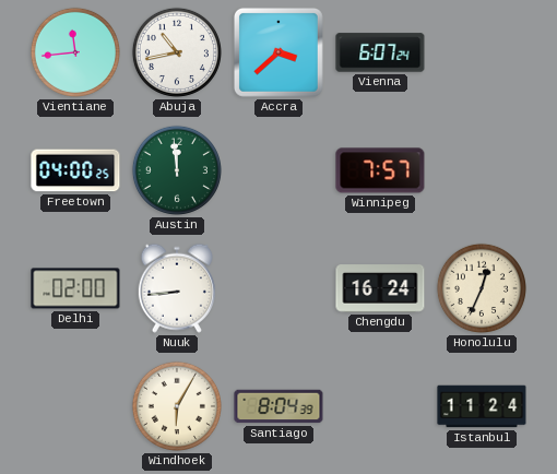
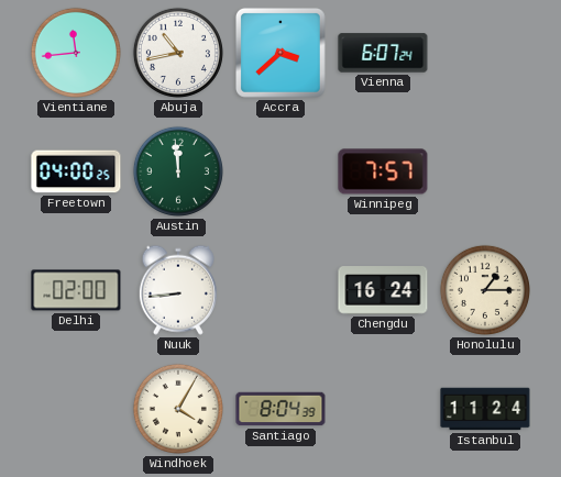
Honolulu: 12:34 -> 1:15
Windhoek: 6:05 -> 4:05
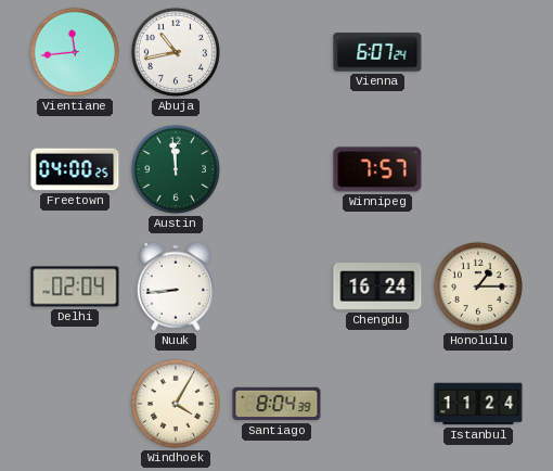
Accra: 3:38 -> none
Delhi: 02:00 -> 02:04
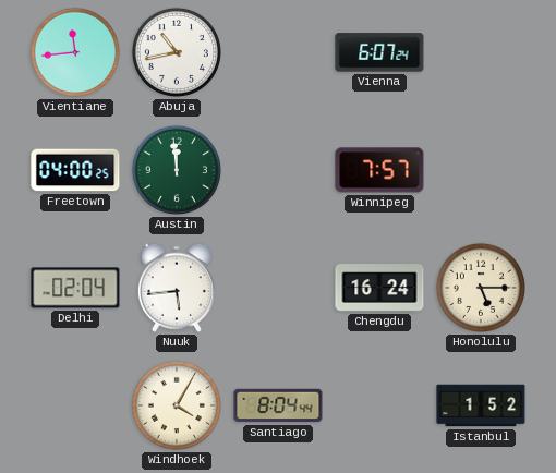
Nuuk: 8:44 -> 5:44
Honolulu: 1:15 -> 5:15
Santiago: 8:04:39 -> 8:04:44
Istanbul: 11:24 -> 1:52
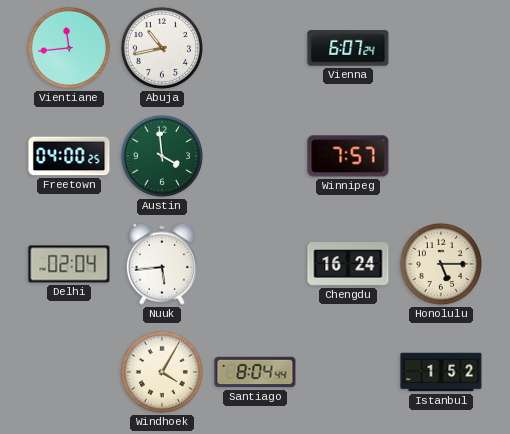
Austin: 11:59 -> 3:59
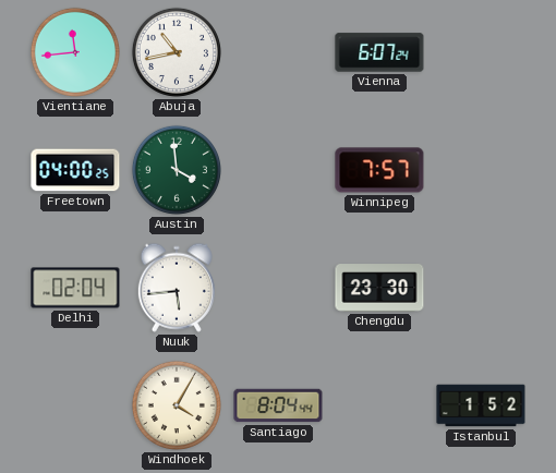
Chengdu: 16:24 -> 23:30
Honolulu: 5:15 -> none
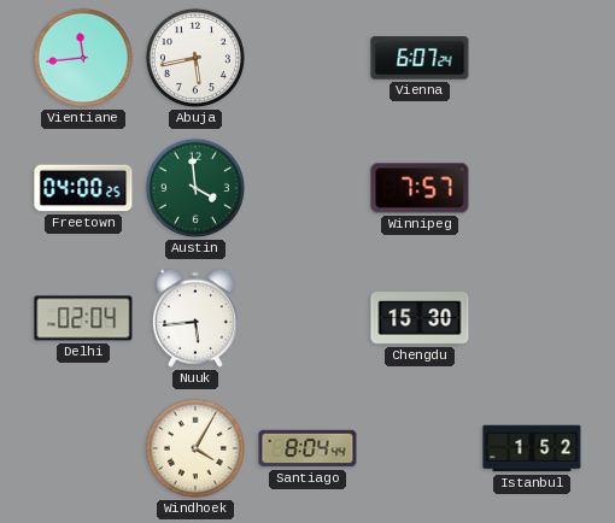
Abuja: 10:43 -> 5:43
Chengdu: 23:30 -> 15:30
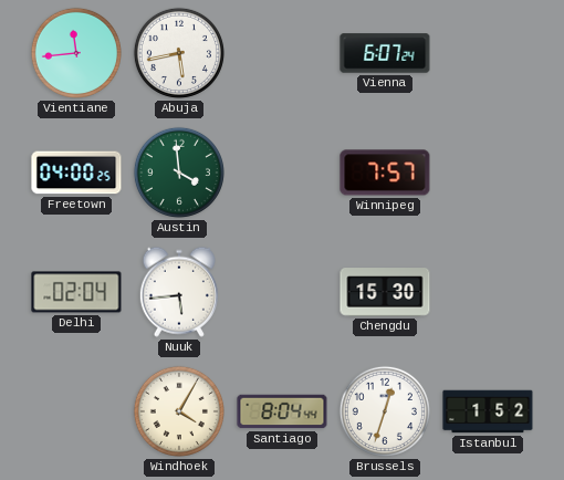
Brussels: none -> 12:33
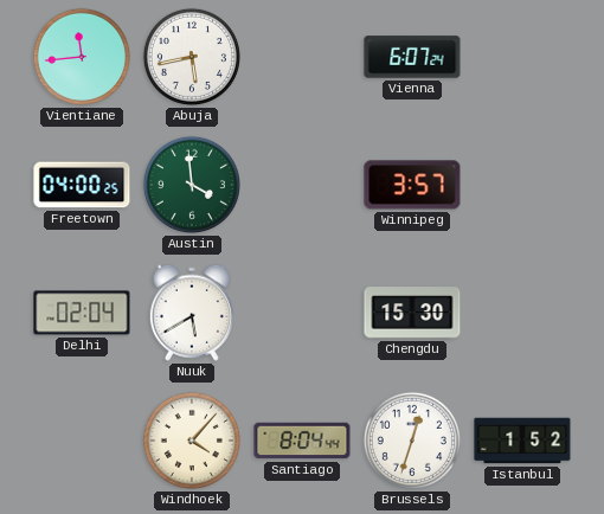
Winnipeg: 7:57 -> 3:57
Nuuk: 5:44 -> 5:40
Windhoek: 4:05 -> 4:07
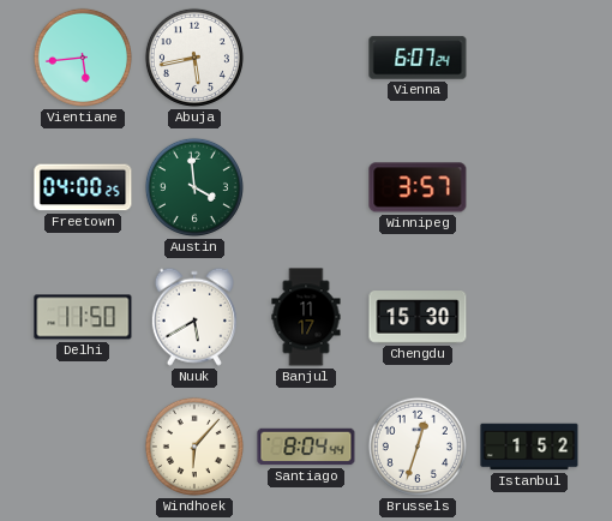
Vientiane: 11:44 -> 5:44
Delhi: 02:04 -> 11:50
Banjul: none -> 11:17
Windhoek: 4:07 -> 6:07
